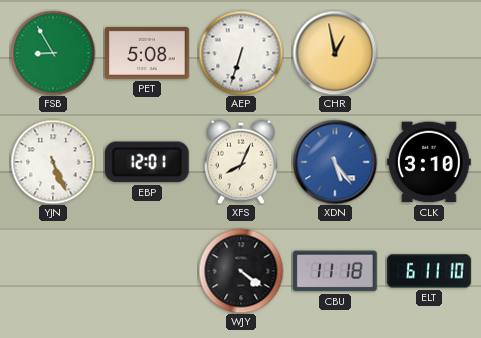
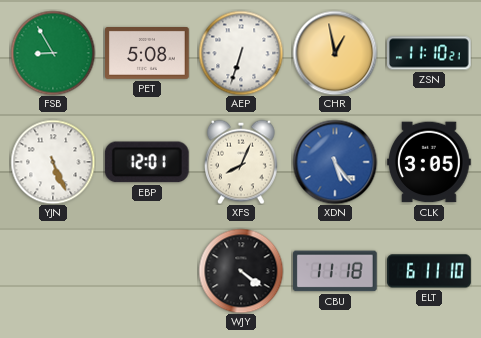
ZSN: none -> 11:10
CLK: 3:10 -> 3:05
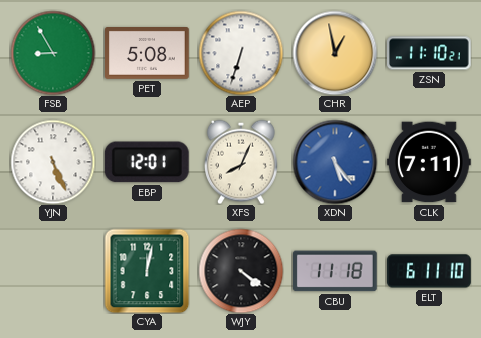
CLK: 3:05 -> 7:11
CYA: none -> 12:02
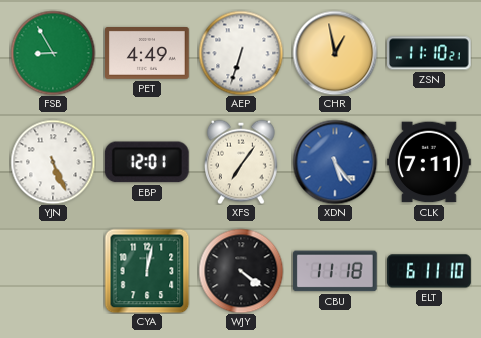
PET: 5:08 -> 4:49
XFS: 8:04 -> 7:06
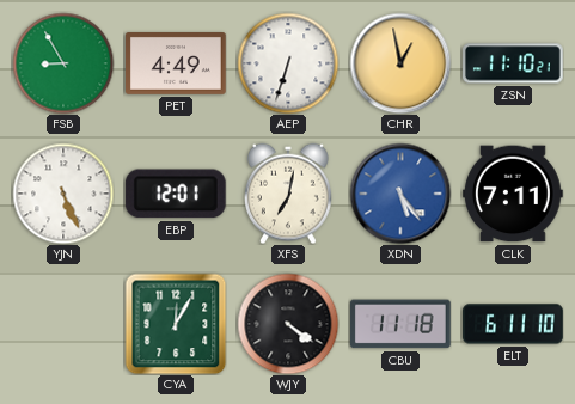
XFS: 7:06 -> 7:02
CYA: 12:02 -> 12:05
